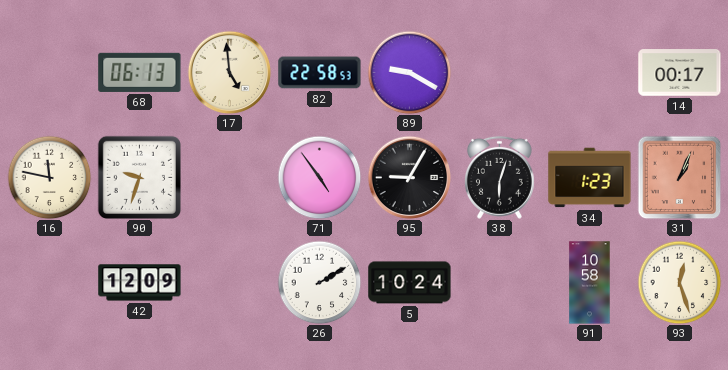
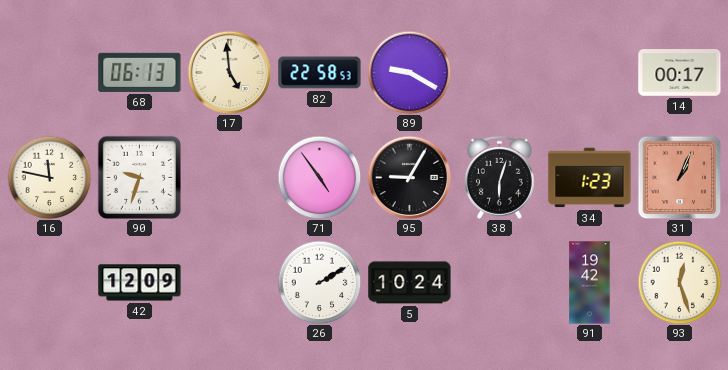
91: 10:58 -> 19:42
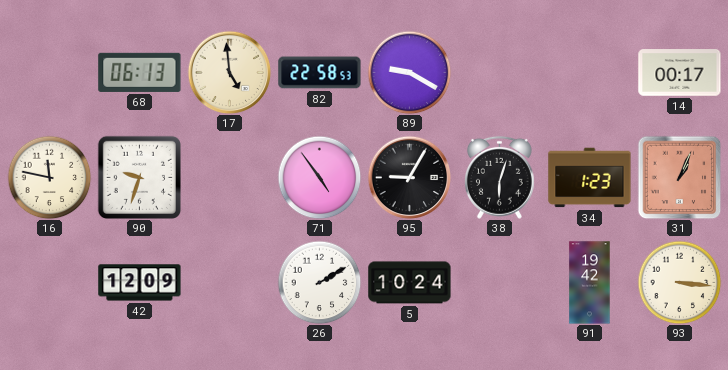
93: 12:27 -> 3:16
